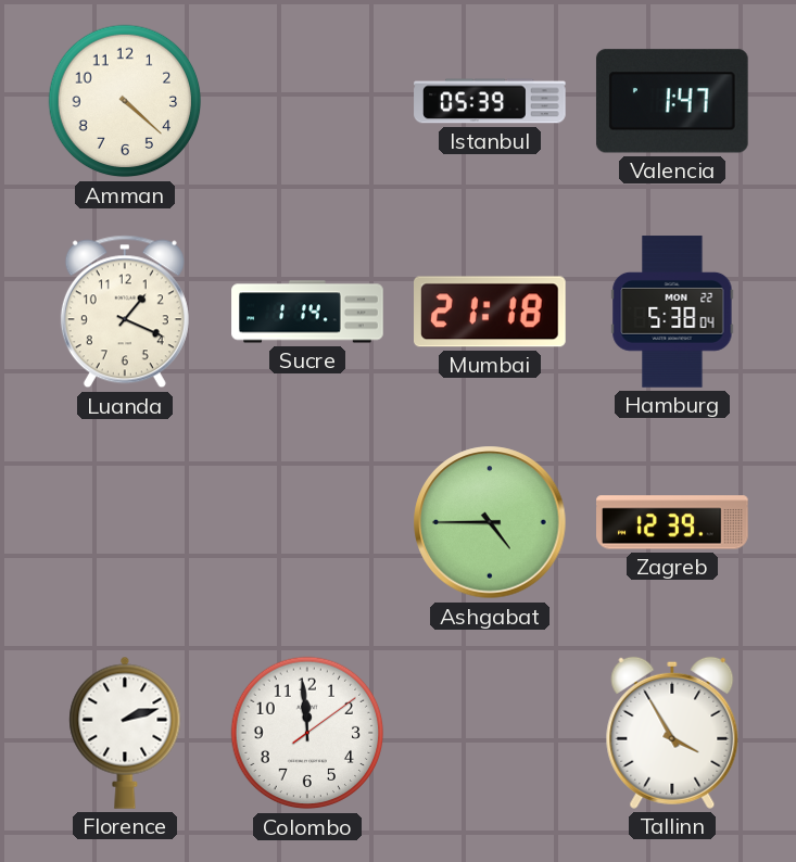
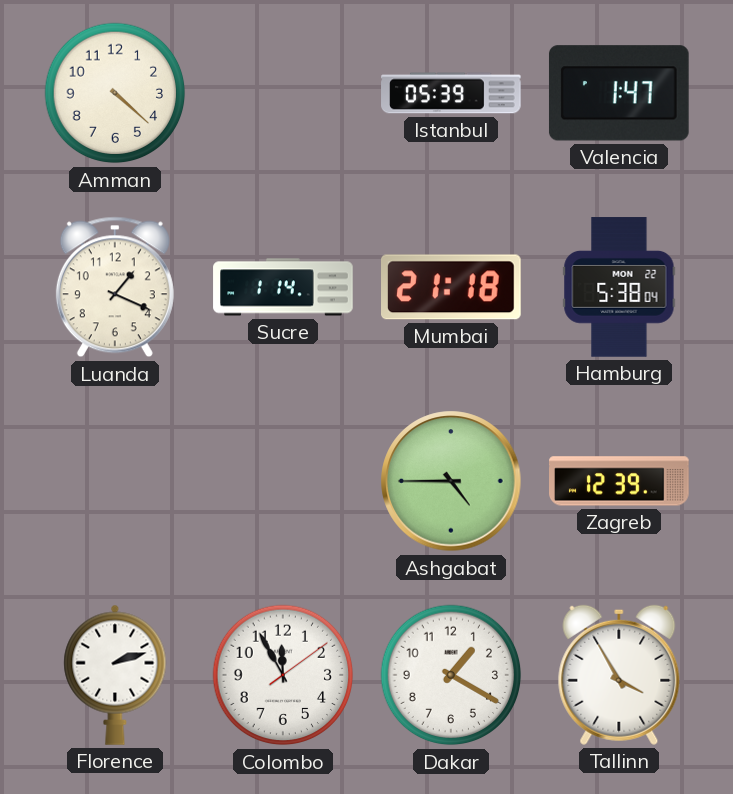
Colombo: 11:59 -> 11:55
Dakar: none -> 1:20
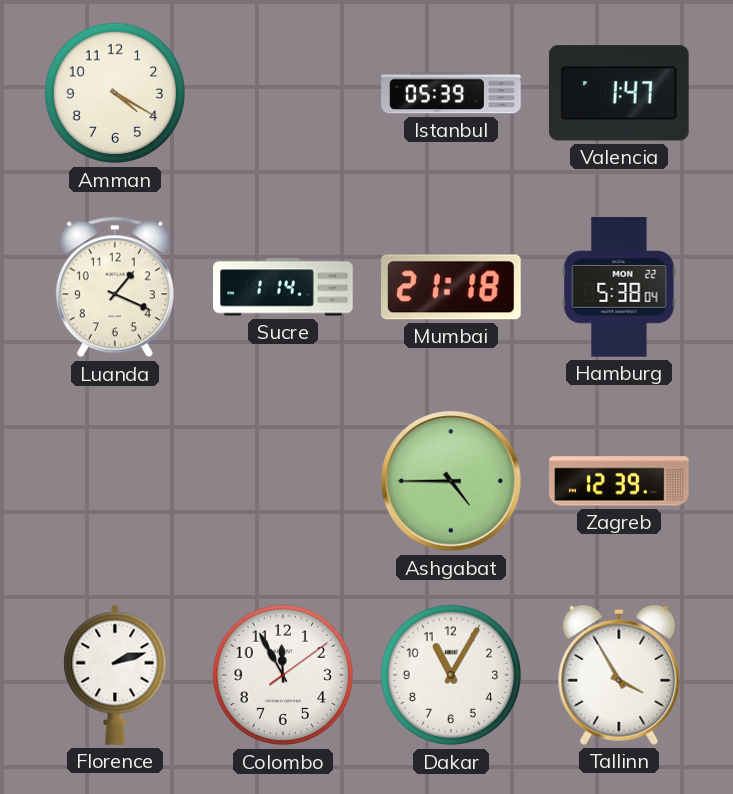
Amman: 4:22 -> 4:20
Dakar: 1:20 -> 11:05
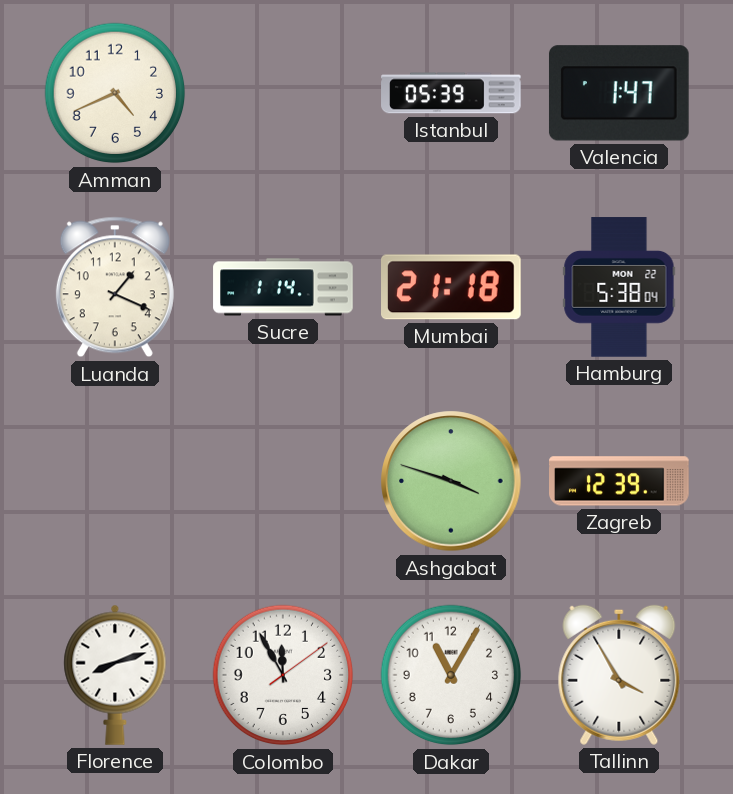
Amman: 4:20 -> 4:41
Ashgabat: 4:45 -> 3:48
Florence: 2:12 -> 8:12
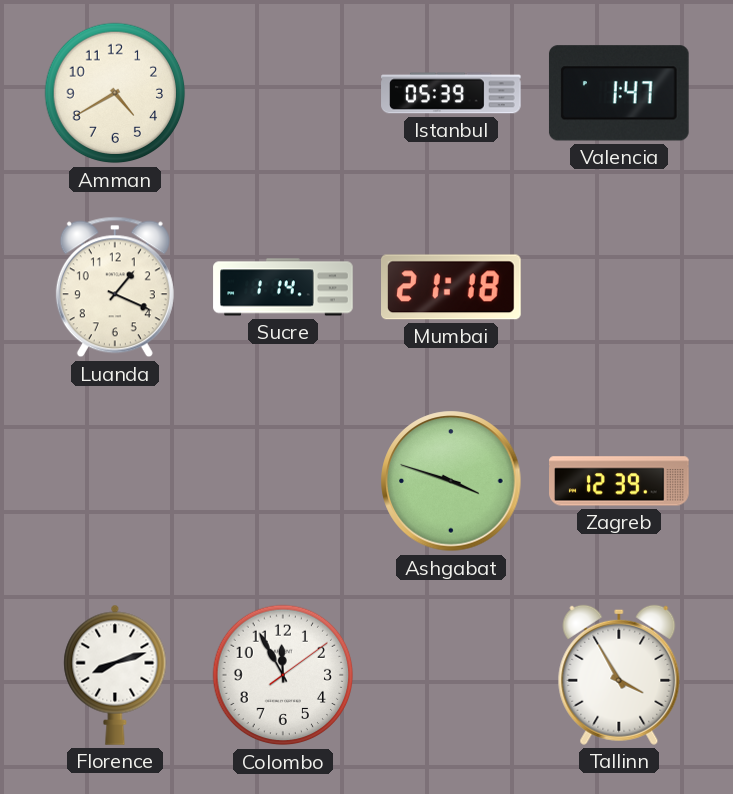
Amman: 4:41 -> 4:40
Hamburg: 5:38 -> none
Dakar: 11:05 -> none
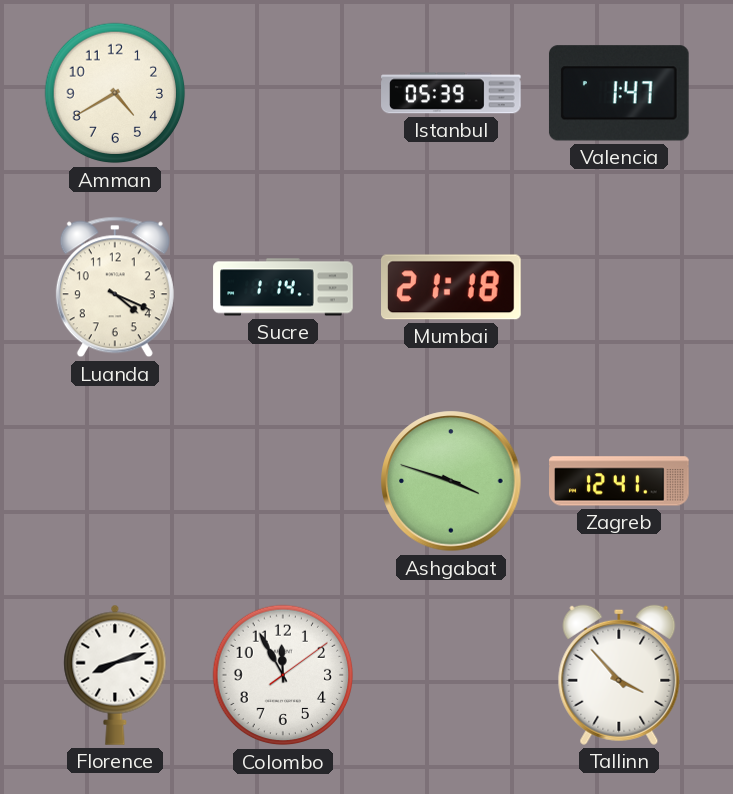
Luanda: 1:19 -> 4:19
Zagreb: 12:39 -> 12:41
Tallinn: 3:55 -> 3:53
